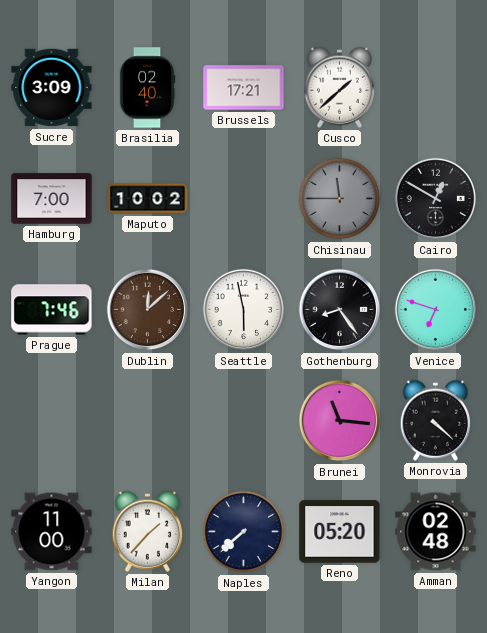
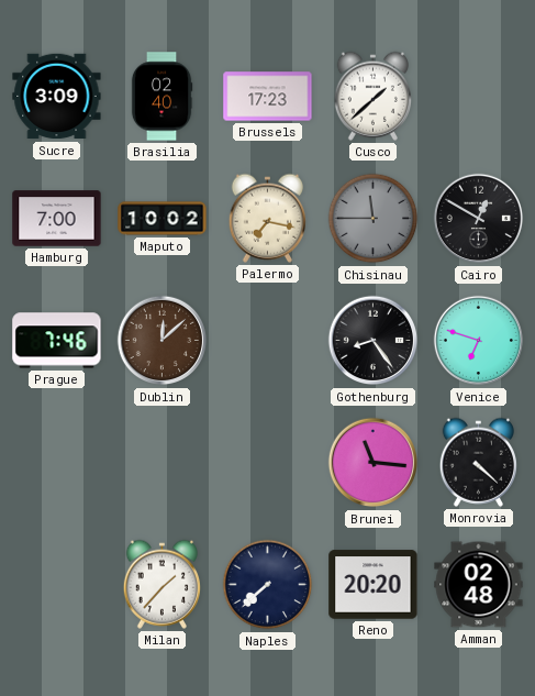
Brussels: 17:21 -> 17:23
Palermo: none -> 7:17
Seattle: 5:58 -> none
Yangon: 11:00 -> none
Reno: 05:20 -> 20:20
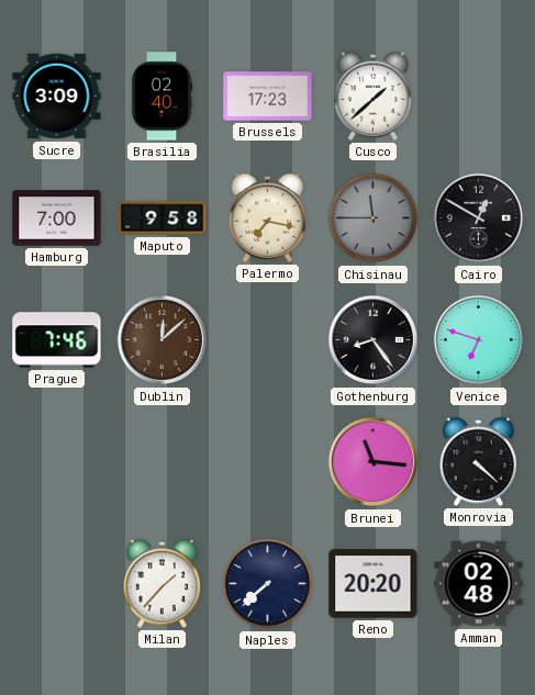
Maputo: 10:02 -> 9:58
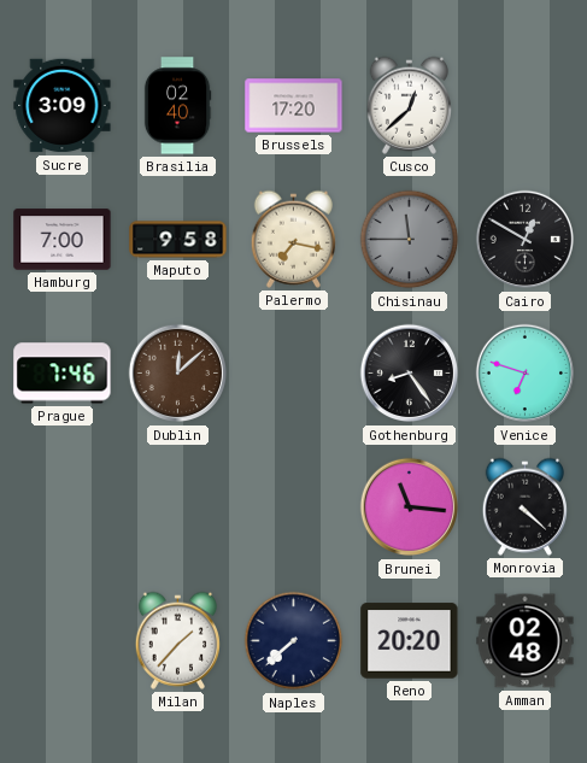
Brussels: 17:23 -> 17:20
Cusco: 1:38 -> 12:38
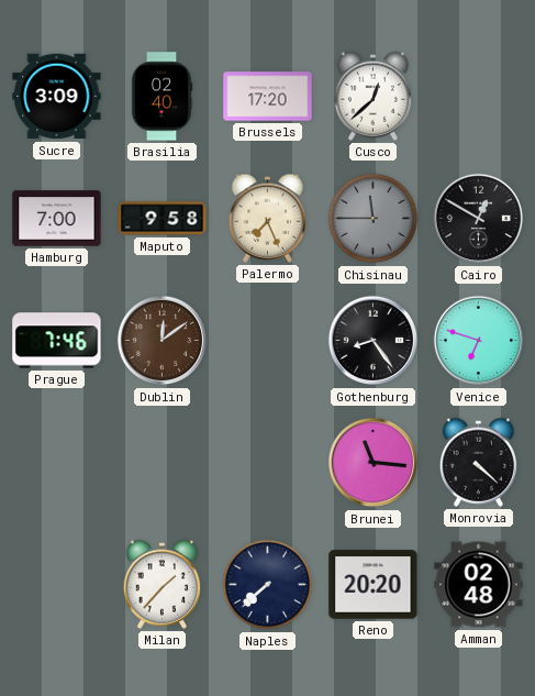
Palermo: 7:17 -> 7:26
Dublin: 12:08 -> 12:09
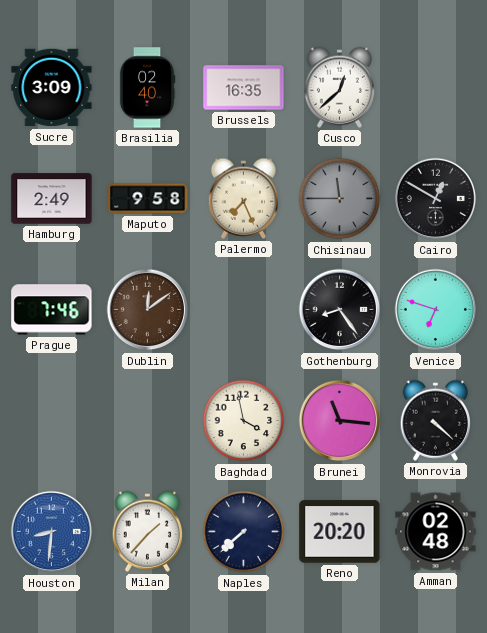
Brussels: 17:20 -> 16:35
Hamburg: 7:00 -> 2:49
Baghdad: none -> 3:58
Houston: none -> 8:31
